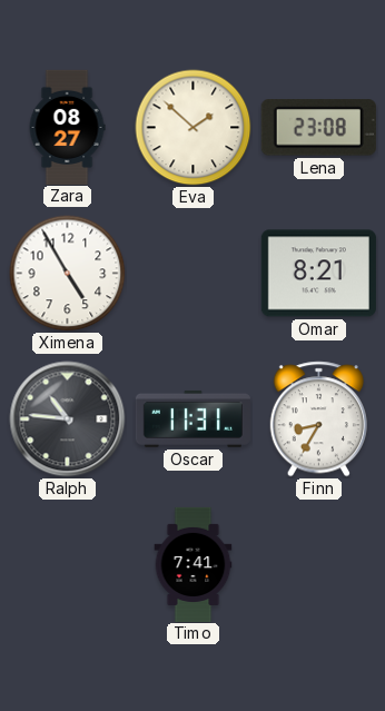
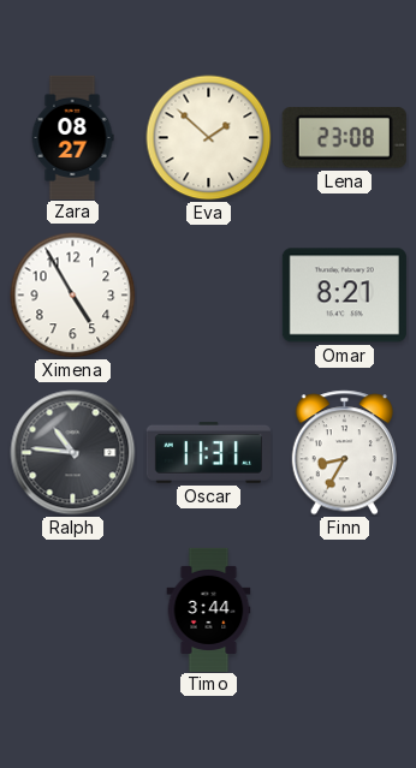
Timo: 7:41 -> 3:44
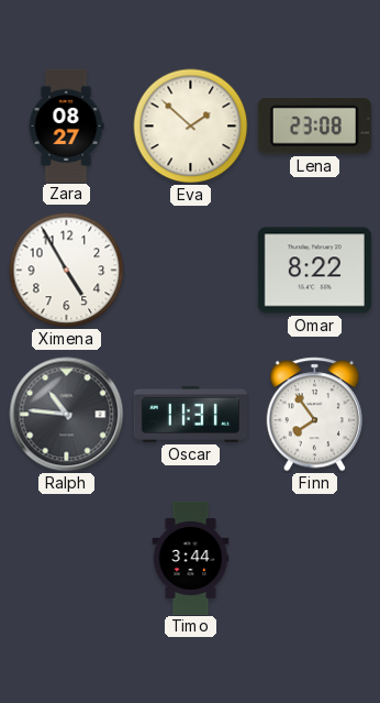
Omar: 8:21 -> 8:22
Finn: 8:35 -> 7:54
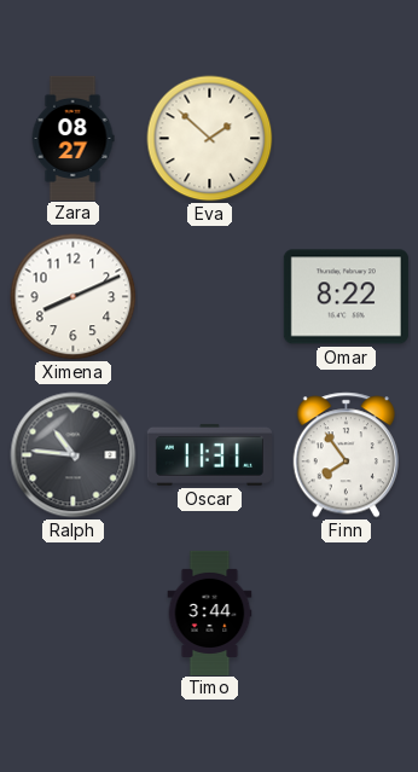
Lena: 23:08 -> none
Ximena: 4:55 -> 8:11
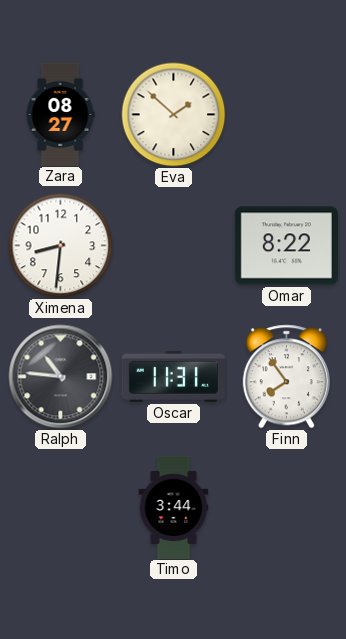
Ximena: 8:11 -> 8:31
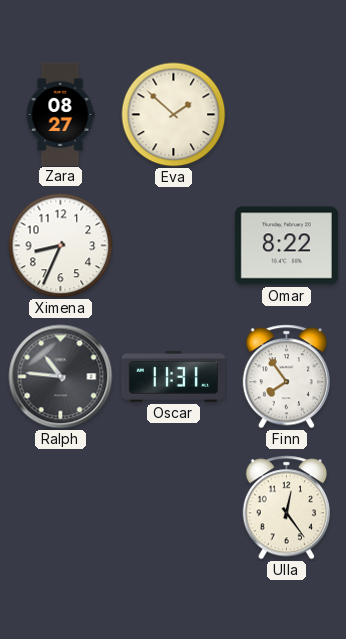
Ximena: 8:31 -> 8:34
Timo: 3:44 -> none
Ulla: none -> 12:24
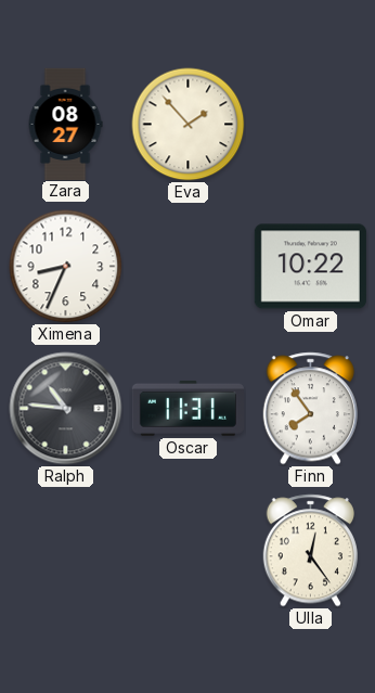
Eva: 1:52 -> 1:53
Omar: 8:22 -> 10:22
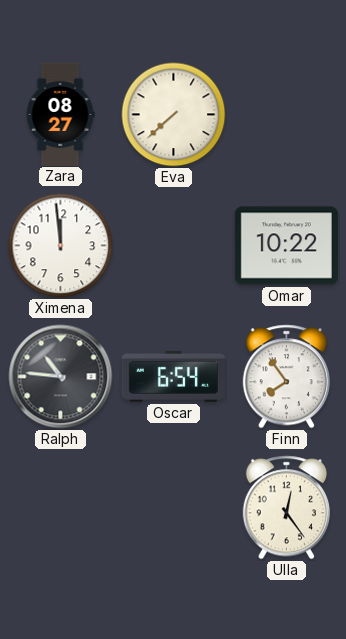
Eva: 1:53 -> 7:38
Ximena: 8:34 -> 11:59
Oscar: 11:31 -> 6:54
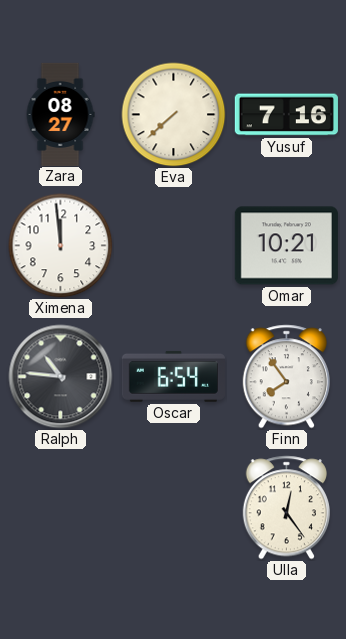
Yusuf: none -> 7:16
Omar: 10:22 -> 10:21
